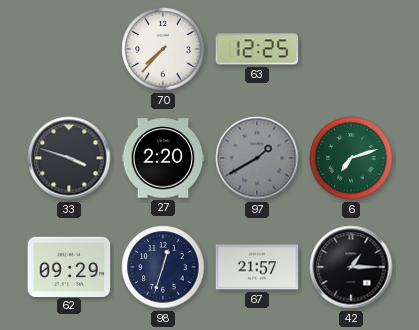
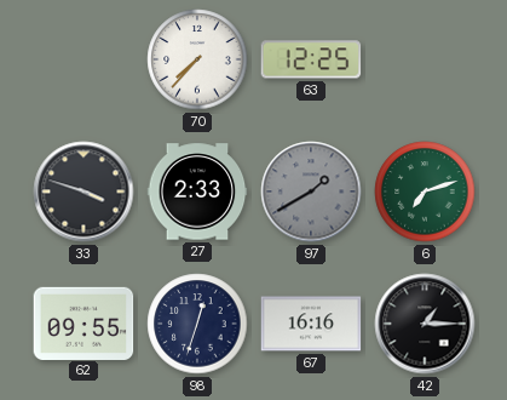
27: 2:20 -> 2:33
62: 09:29 -> 09:55
67: 21:57 -> 16:16
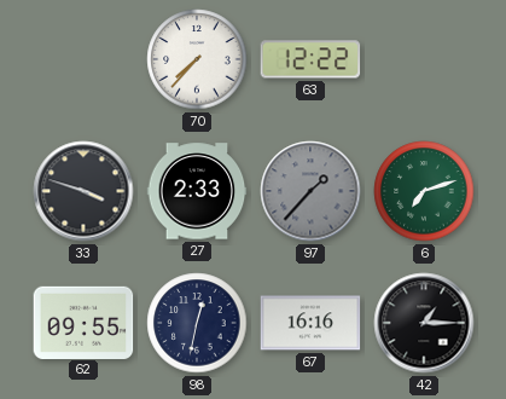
63: 12:25 -> 12:22
97: 1:40 -> 1:37
98: 12:33 -> 12:32
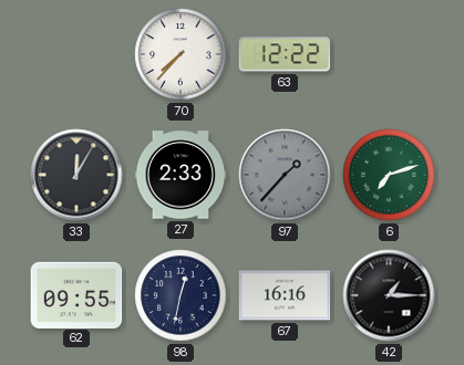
33: 3:48 -> 12:05
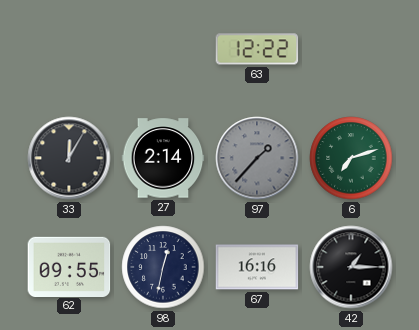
70: 7:37 -> none
27: 2:33 -> 2:14
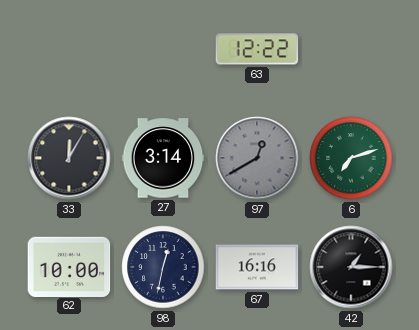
27: 2:14 -> 3:14
97: 1:37 -> 12:40
62: 09:55 -> 10:00
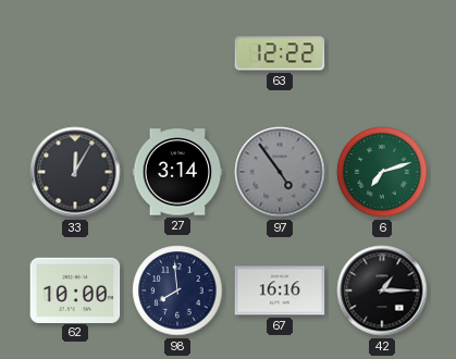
97: 12:40 -> 4:54
98: 12:32 -> 7:59
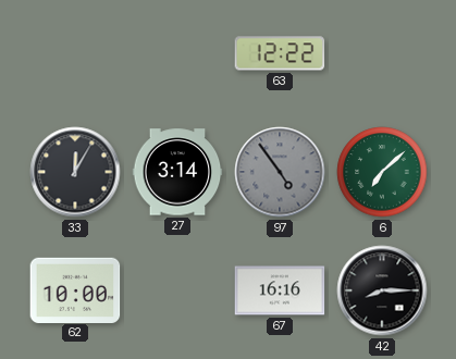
6: 7:12 -> 7:08
98: 7:59 -> none
42: 1:15 -> 8:15
